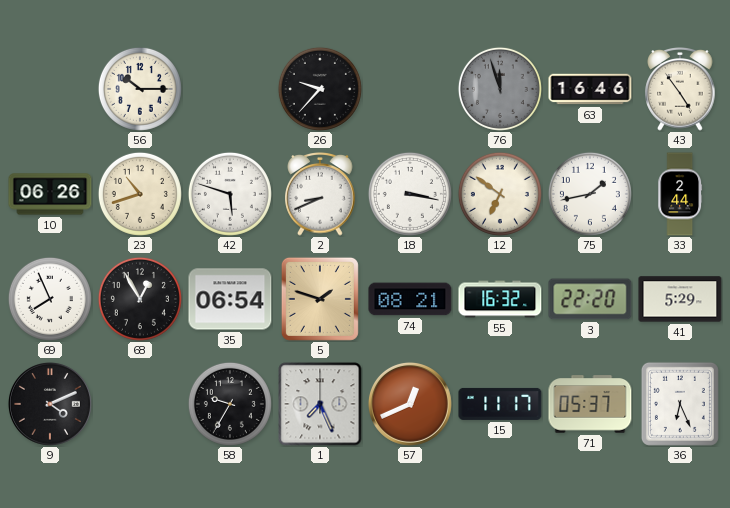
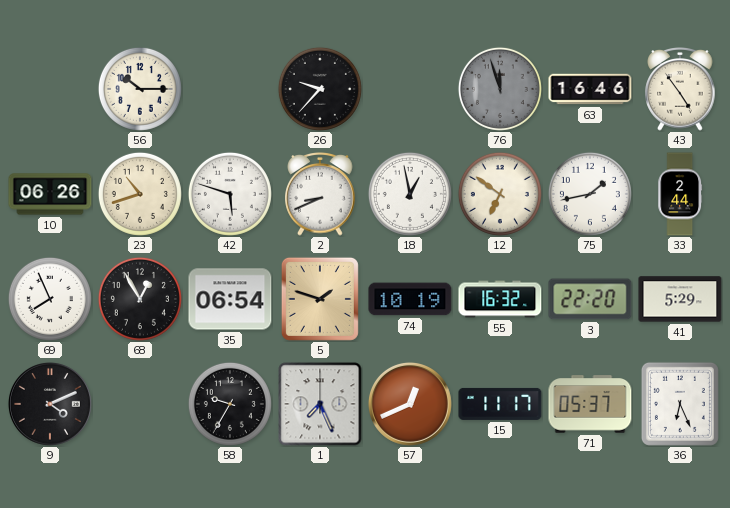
18: 3:17 -> 12:58
74: 08:21 -> 10:19
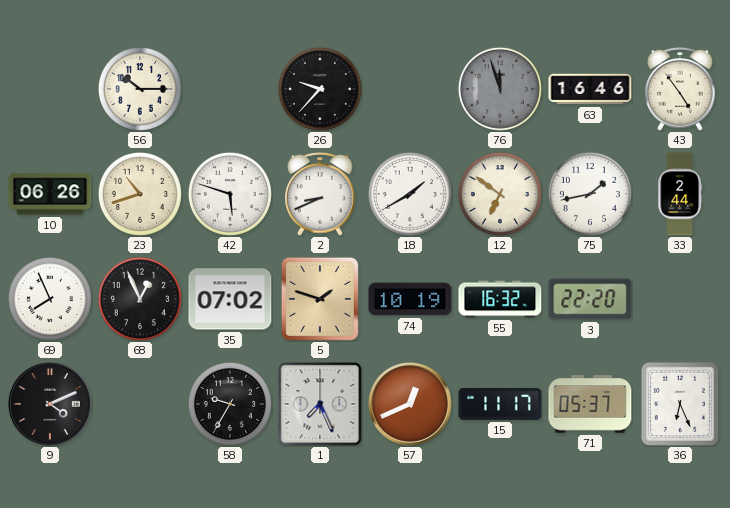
18: 12:58 -> 1:40
68: 12:55 -> 12:56
35: 06:54 -> 07:02
41: 5:29 -> none
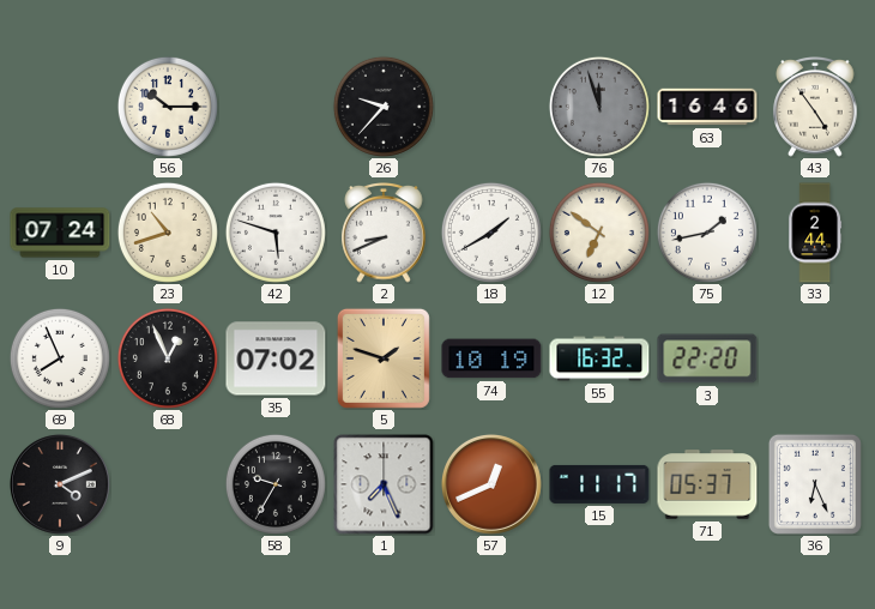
10: 06:26 -> 07:24
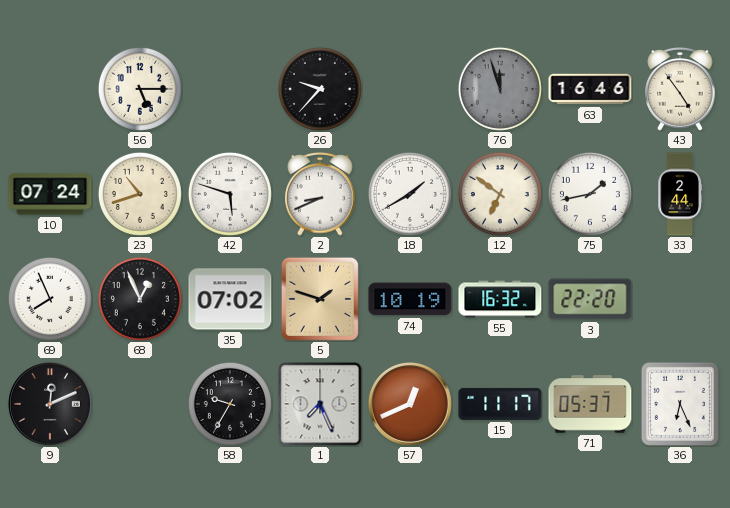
56: 10:15 -> 5:15
9: 4:11 -> 12:11
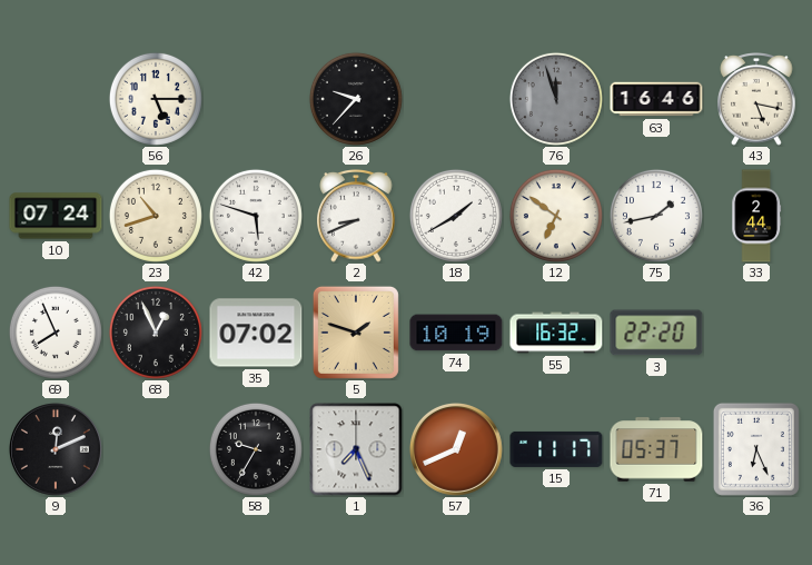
43: 4:54 -> 5:17
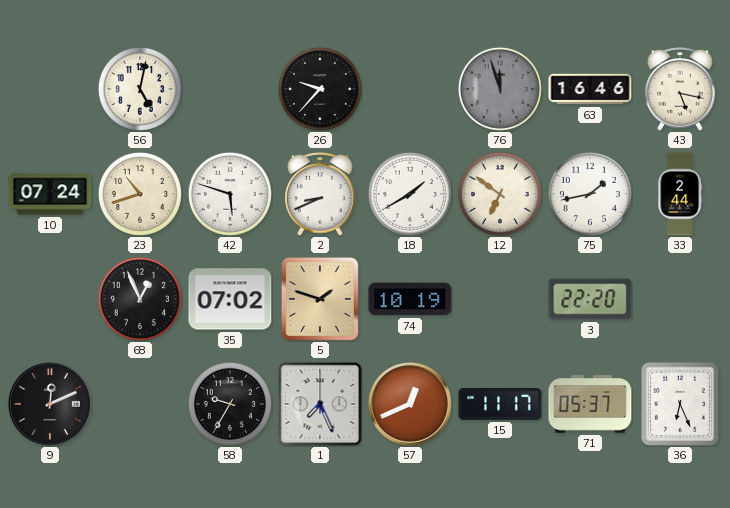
56: 5:15 -> 5:02
69: 7:56 -> none
55: 16:32 -> none
